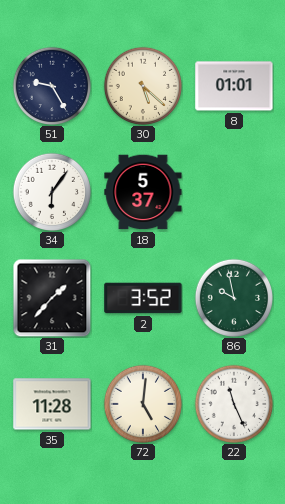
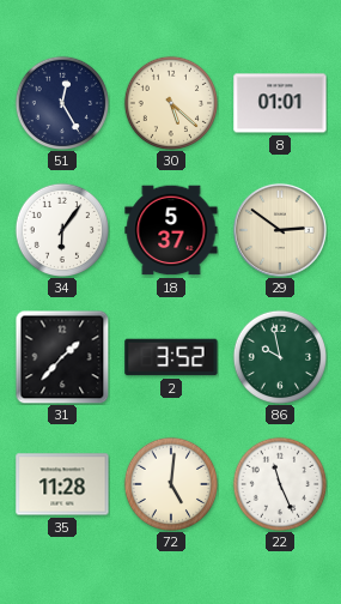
51: 9:25 -> 12:25
29: none -> 2:51
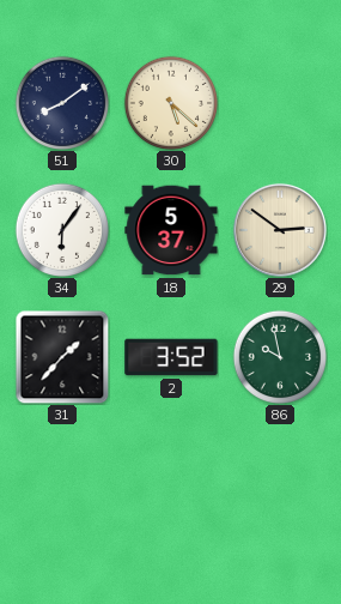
51: 12:25 -> 8:09
8: 01:01 -> none
35: 11:28 -> none
72: 5:01 -> none
22: 11:26 -> none
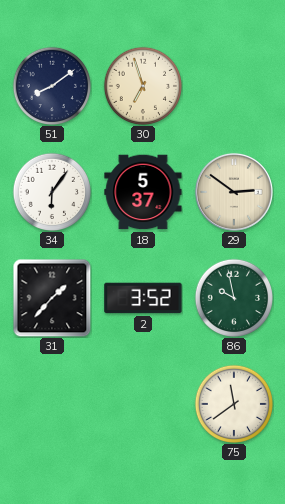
30: 5:22 -> 6:57
75: none -> 11:39
